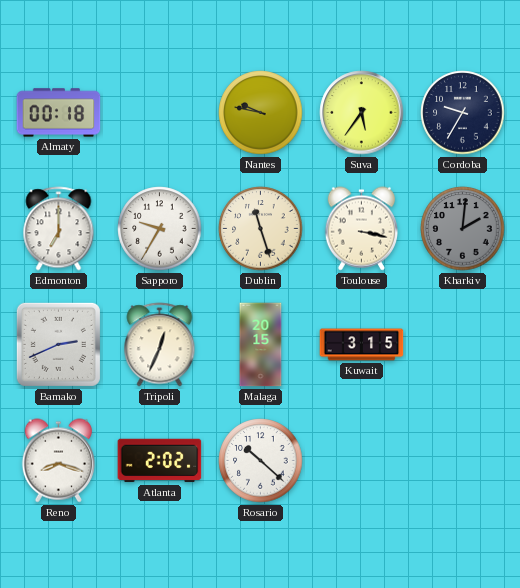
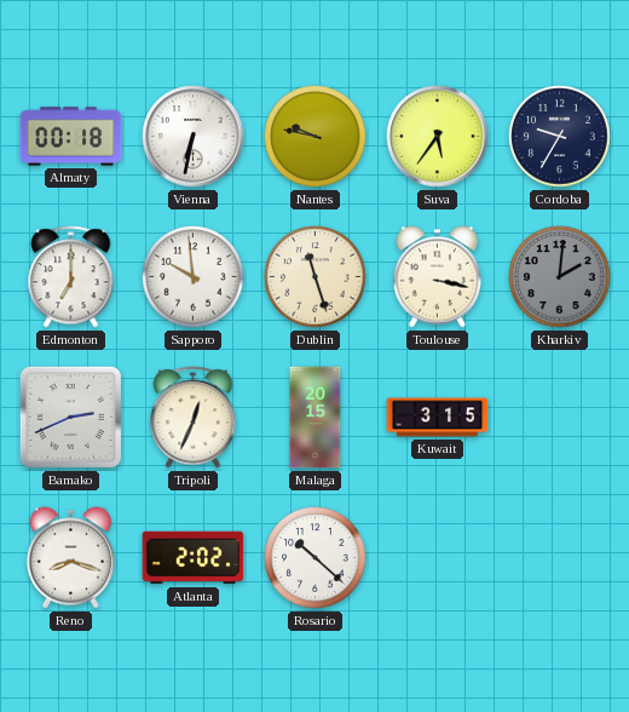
Vienna: none -> 6:32
Sapporo: 9:35 -> 9:59
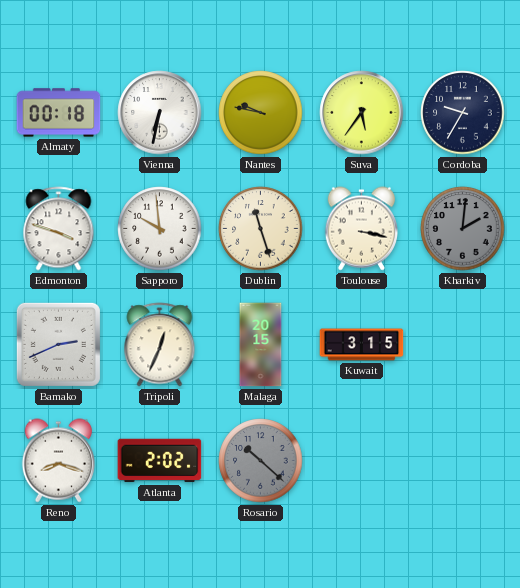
Edmonton: 7:00 -> 3:48
Rosario dial: white -> grey
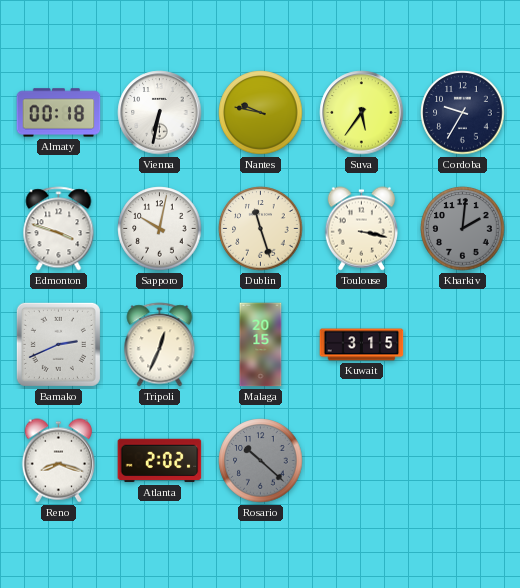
Sapporo: 9:59 -> 10:02
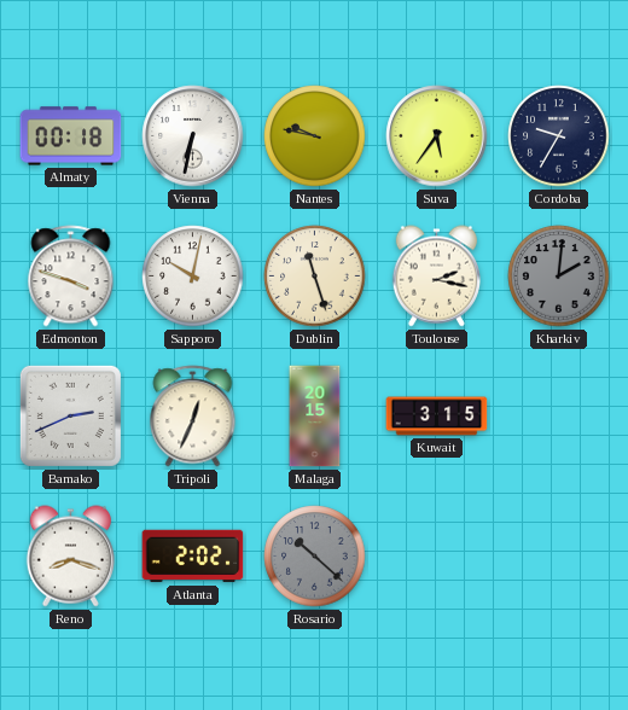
Toulouse: 3:17 -> 2:17
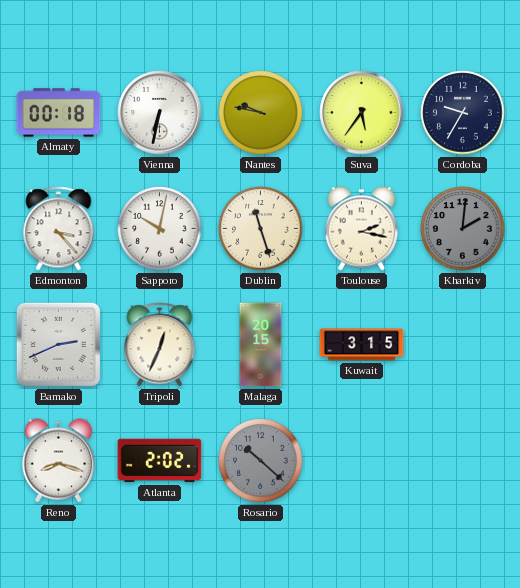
Edmonton: 3:48 -> 3:23
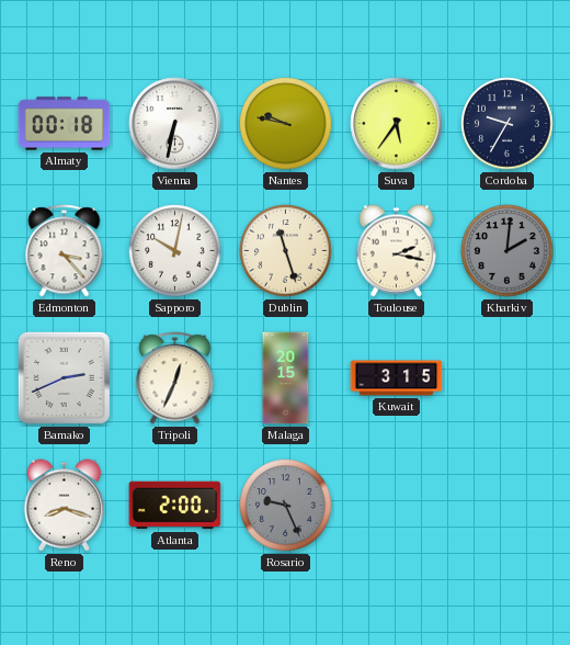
Atlanta: 2:02 -> 2:00
Rosario: 10:22 -> 9:26
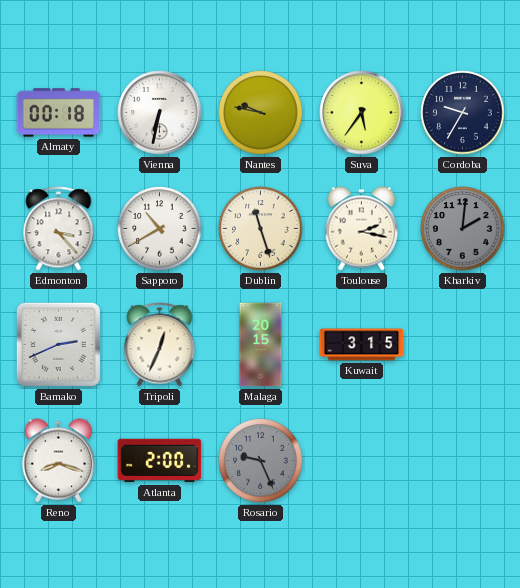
Sapporo: 10:02 -> 10:40
